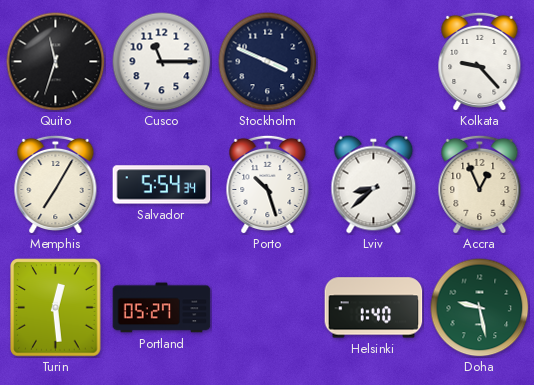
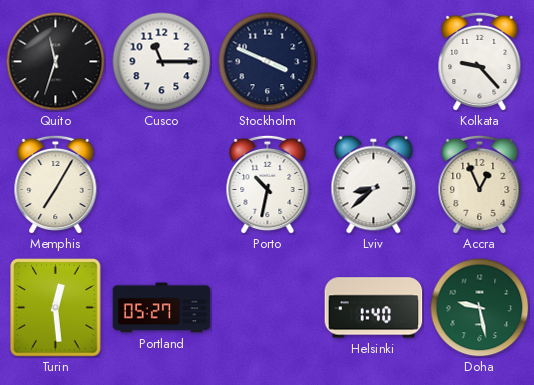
Salvador: 5:54 -> none
Porto: 10:27 -> 10:32
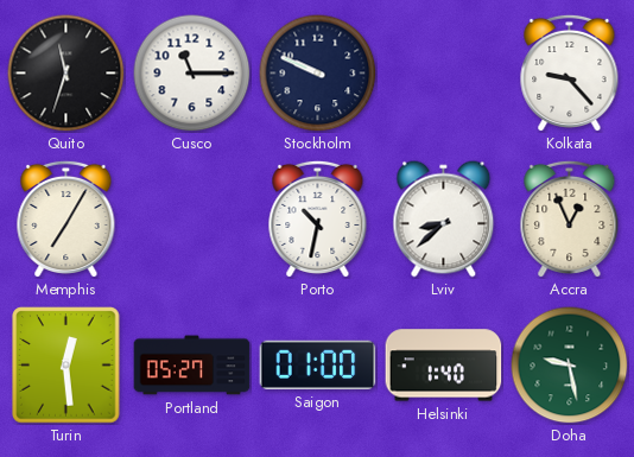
Stockholm: 3:49 -> 9:49
Saigon: none -> 01:00
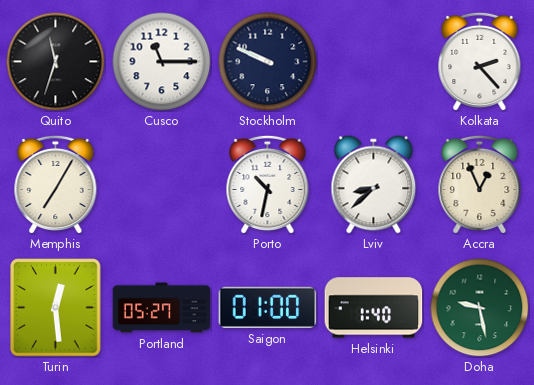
Kolkata: 9:23 -> 2:23
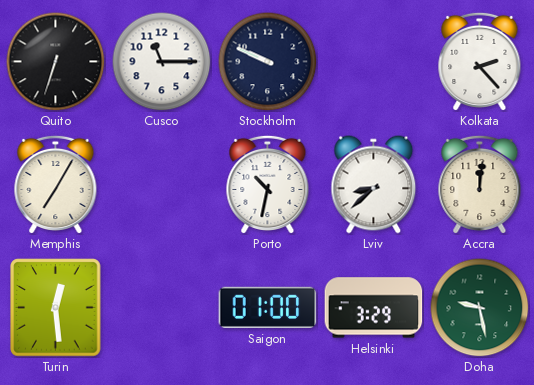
Quito: 11:33 -> 6:33
Accra: 12:56 -> 12:01
Portland: 05:27 -> none
Helsinki: 1:40 -> 3:29
